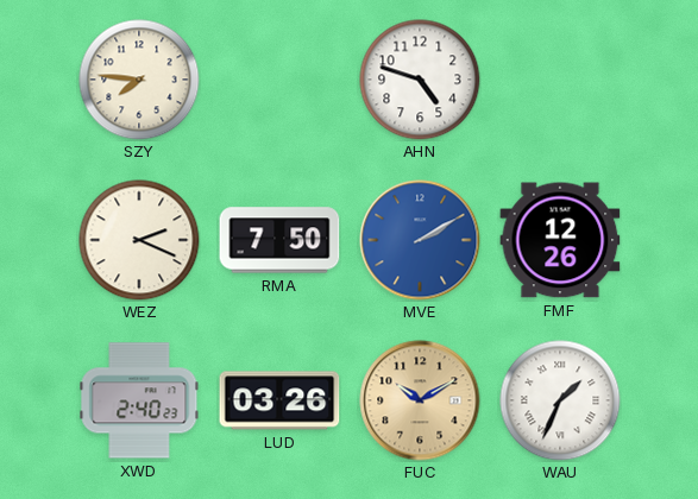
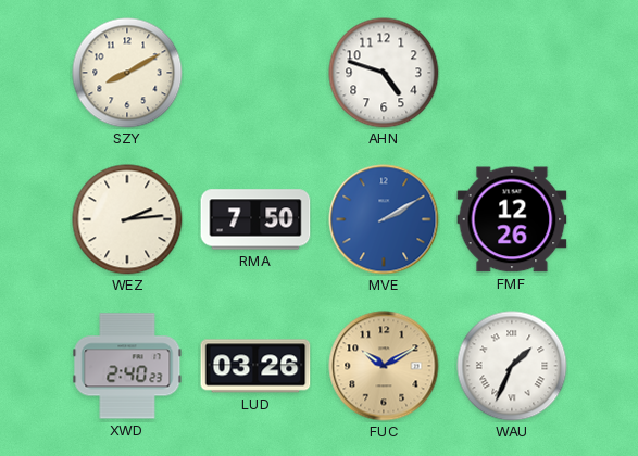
SZY: 7:46 -> 8:10
WEZ: 2:19 -> 2:14
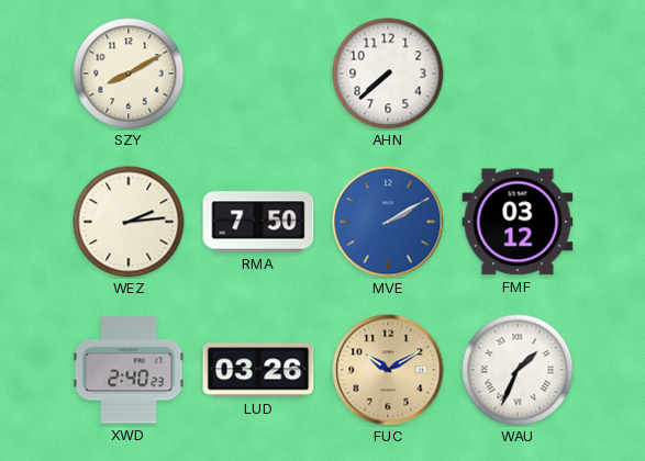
AHN: 4:48 -> 7:38
FMF: 12:26 -> 03:12
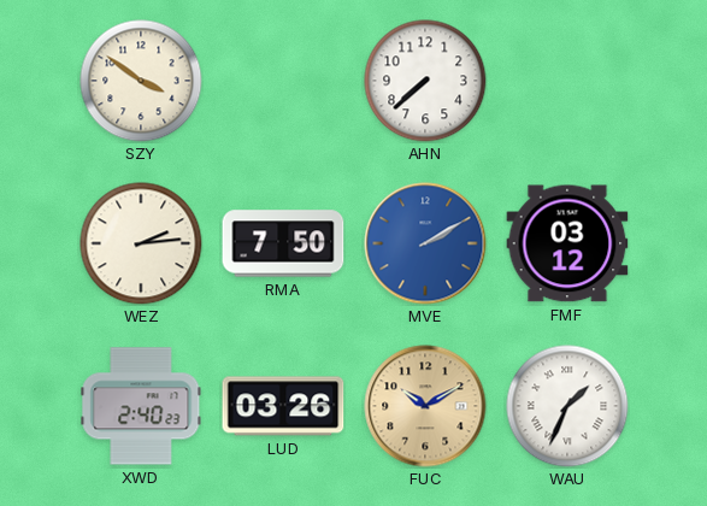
SZY: 8:10 -> 3:51
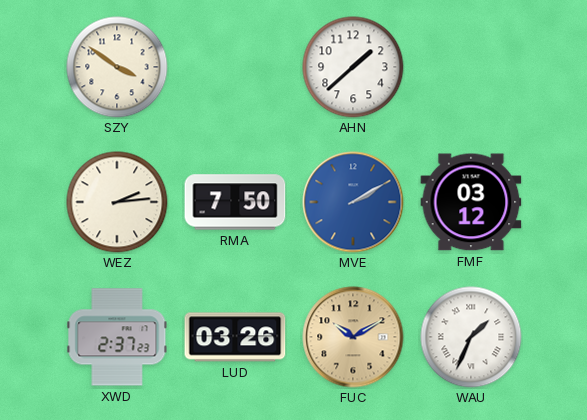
AHN: 7:38 -> 1:38
XWD: 2:40 -> 2:37
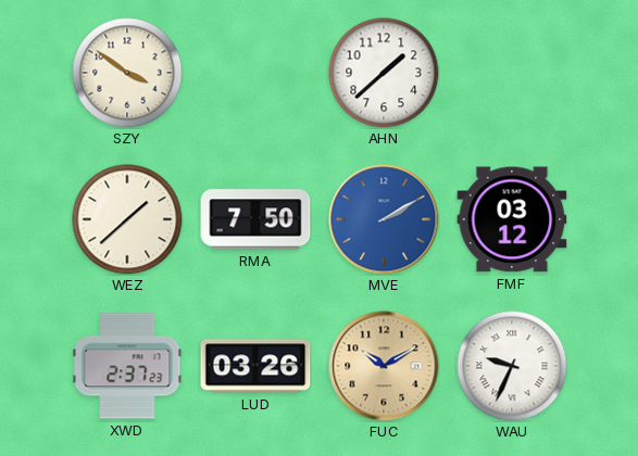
WEZ: 2:14 -> 1:38
WAU: 1:34 -> 9:34
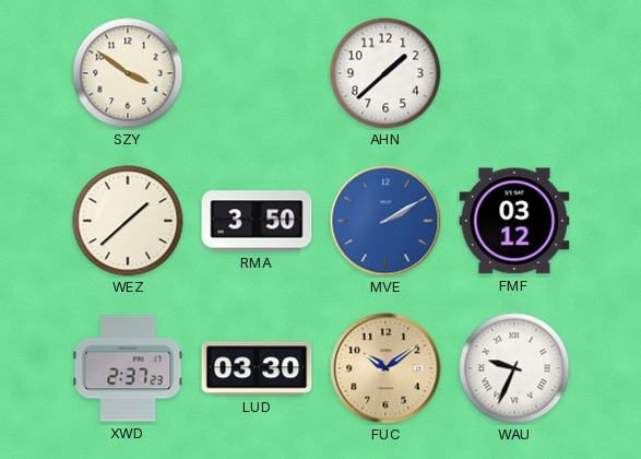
RMA: 7:50 -> 3:50
LUD: 03:26 -> 03:30
FUC: 10:10 -> 10:09
